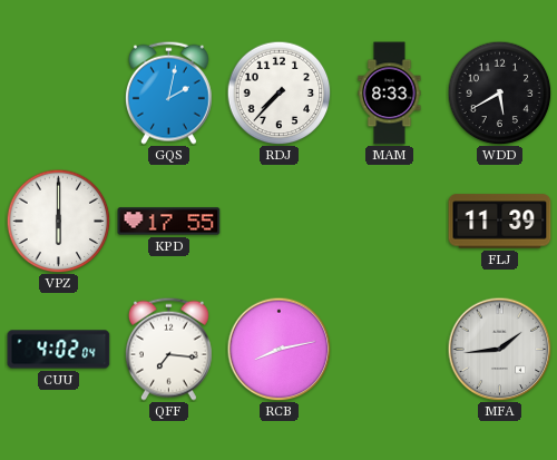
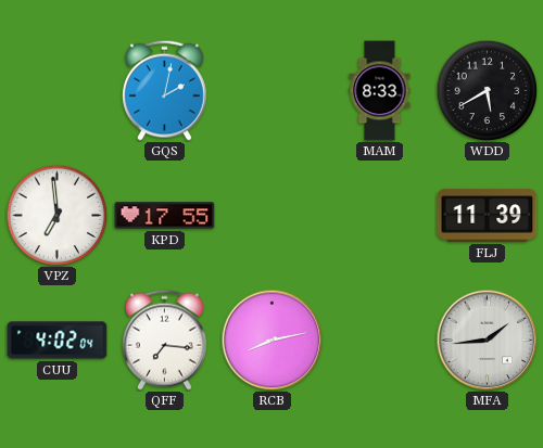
RDJ: 7:37 -> none
VPZ: 6:00 -> 6:59
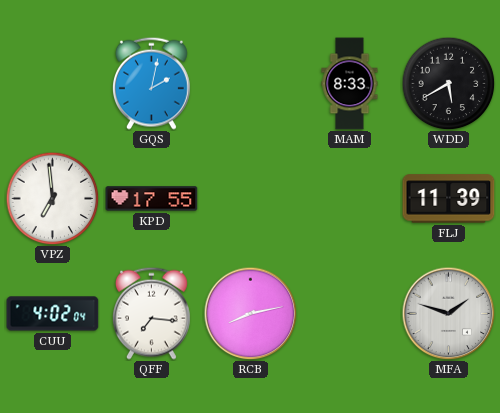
MFA: 1:44 -> 1:48
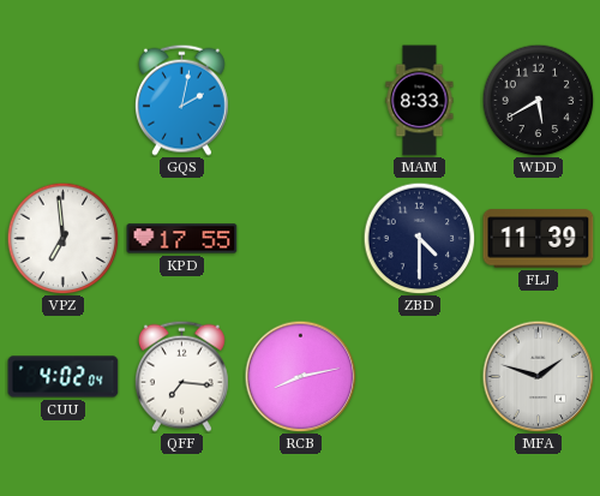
ZBD: none -> 4:30
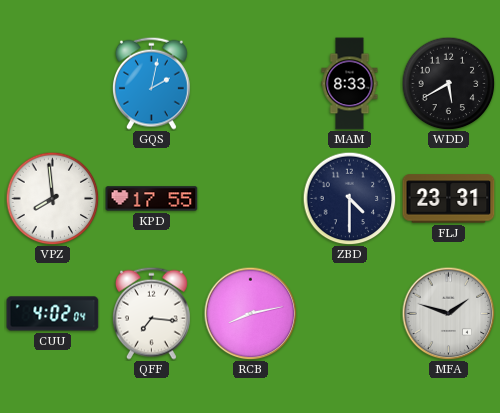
VPZ: 6:59 -> 7:59
FLJ: 11:39 -> 23:31
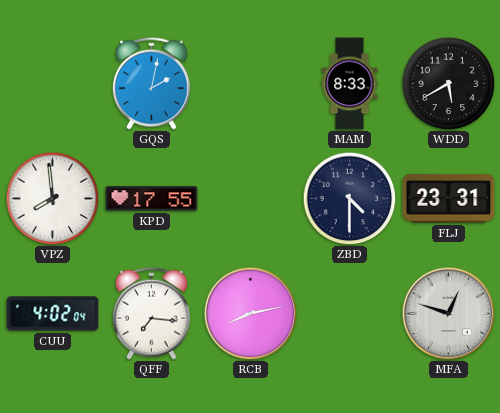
MFA: 1:48 -> 12:48
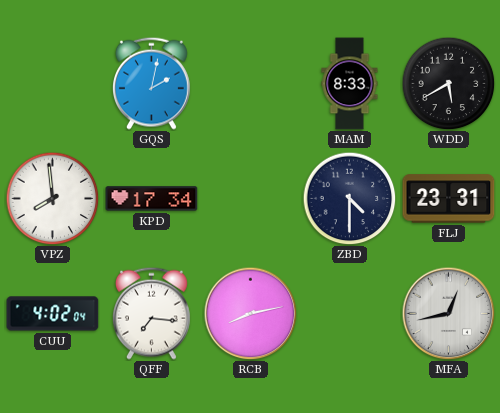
KPD: 17:55 -> 17:34
MFA: 12:48 -> 12:43
